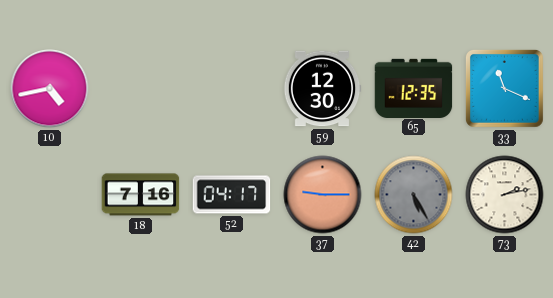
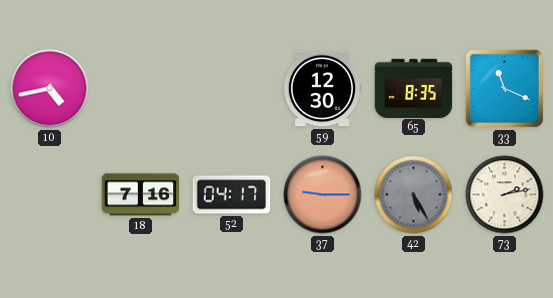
65: 12:35 -> 8:35
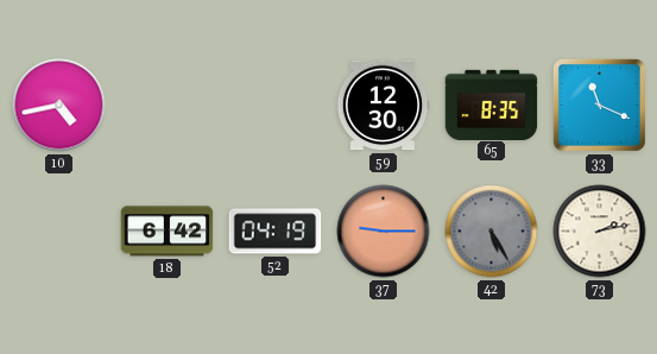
18: 7:16 -> 6:42
52: 04:17 -> 04:19
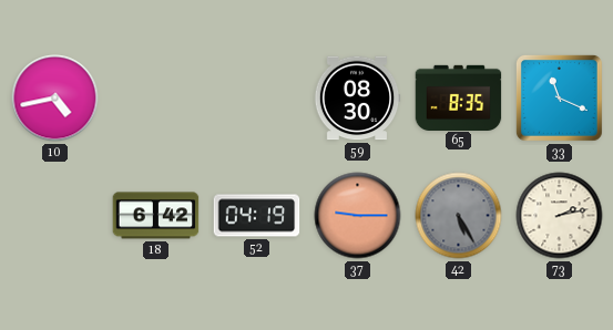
59: 12:30 -> 08:30
